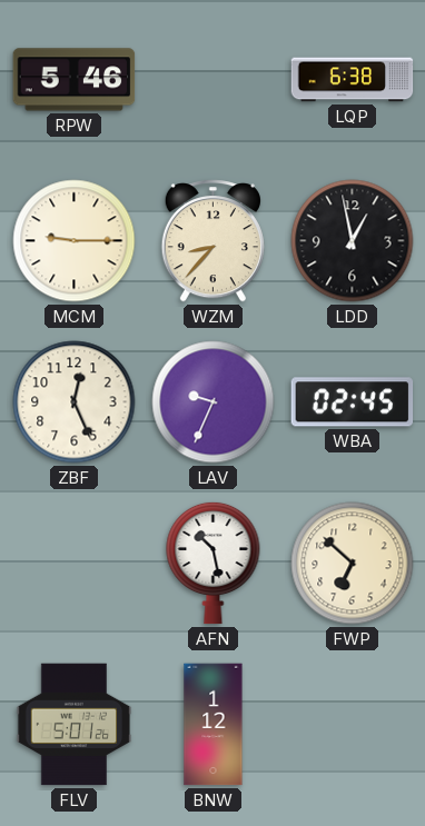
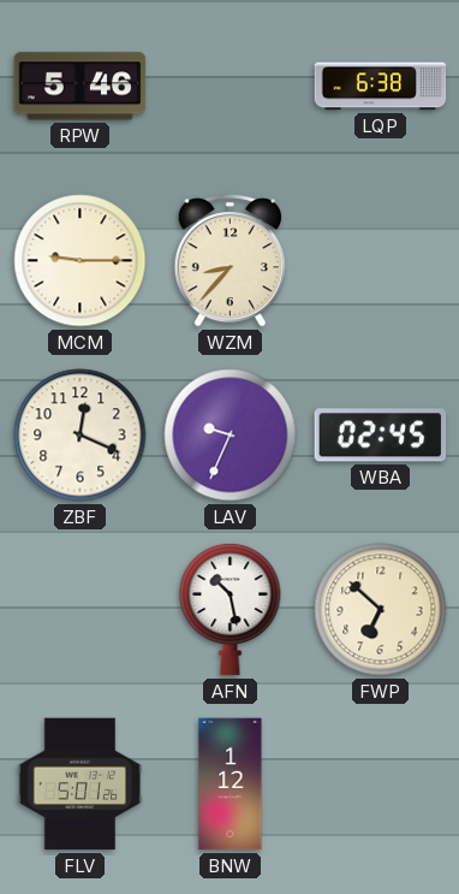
LDD: 12:58 -> none
ZBF: 12:26 -> 12:19
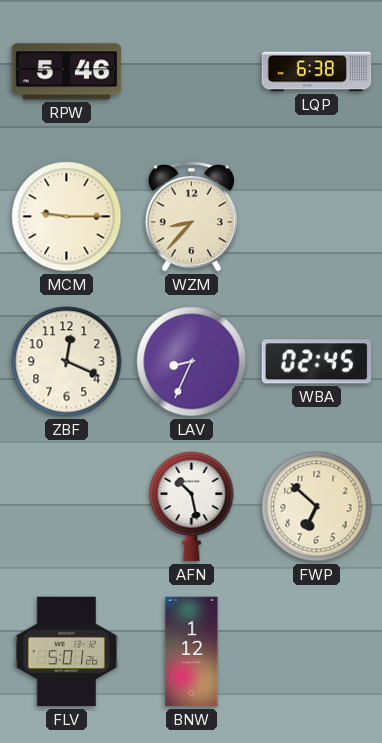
LAV: 9:34 -> 8:34
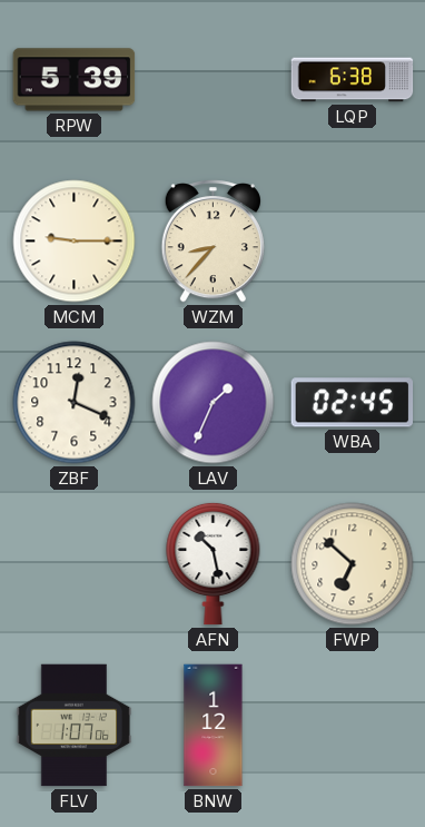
RPW: 5:46 -> 5:39
LAV: 8:34 -> 1:34
FLV: 5:01 -> 1:07
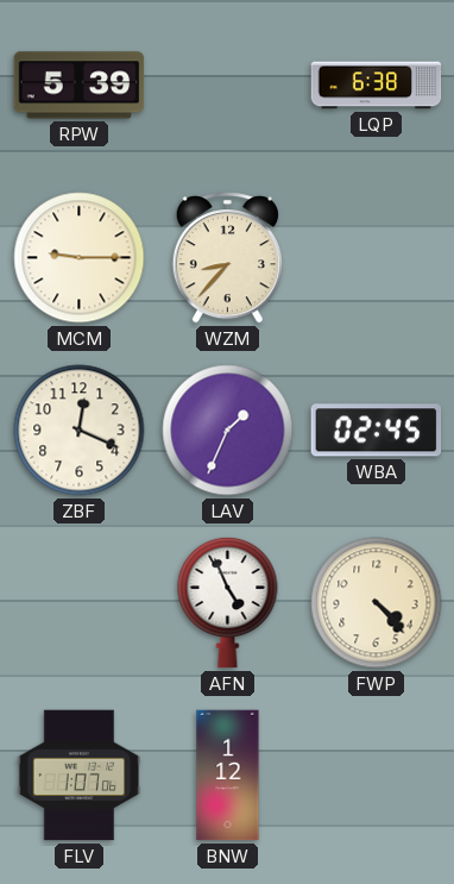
AFN: 10:28 -> 4:56
FWP: 6:52 -> 4:23
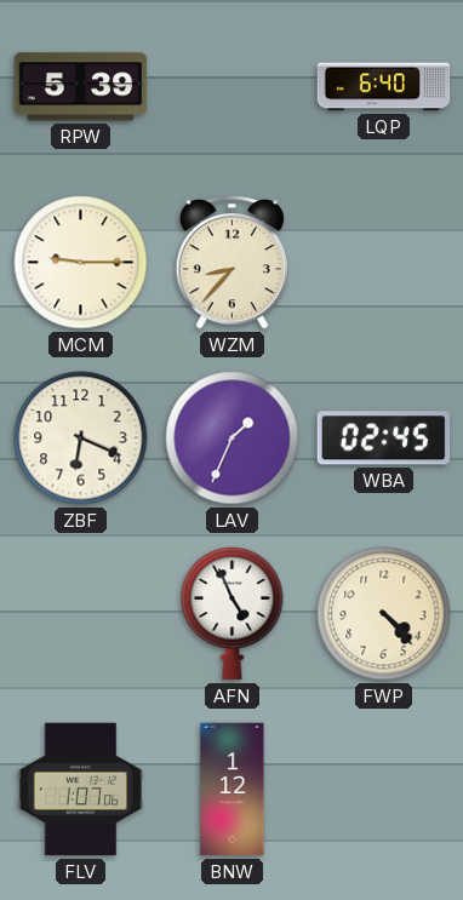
LQP: 6:38 -> 6:40
ZBF: 12:19 -> 6:19
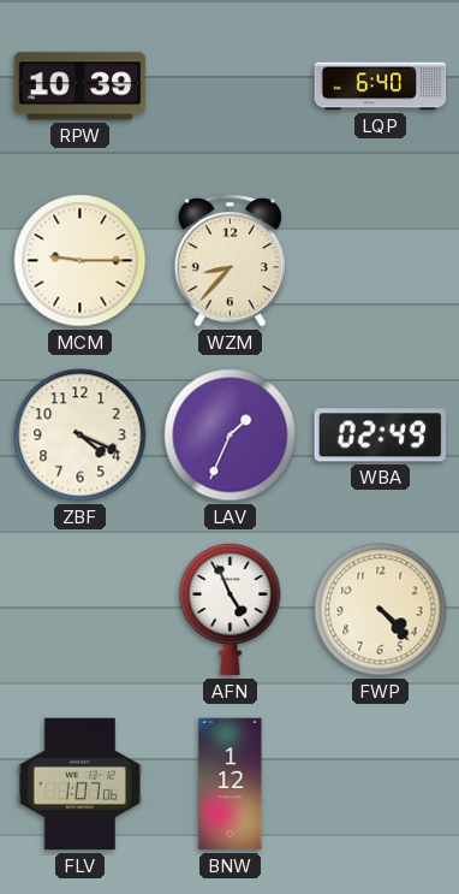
RPW: 5:39 -> 10:39
ZBF: 6:19 -> 4:19
WBA: 02:45 -> 02:49
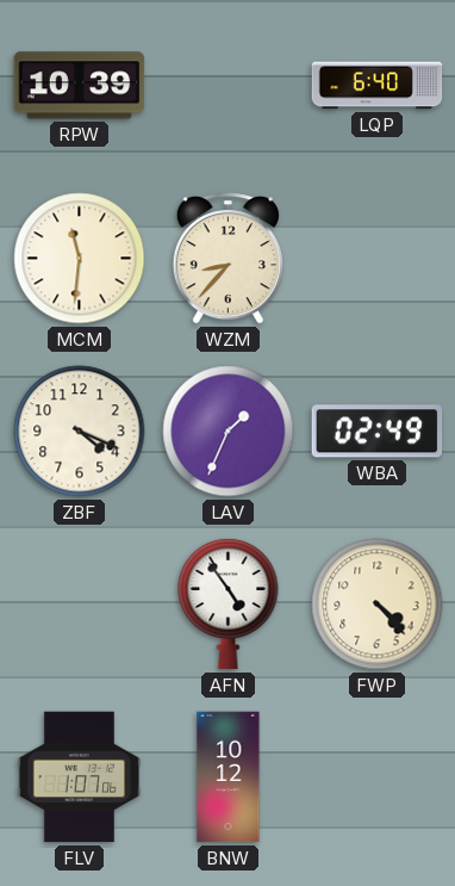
MCM: 9:15 -> 11:31
AFN: 4:56 -> 4:54
BNW: 1:12 -> 10:12
